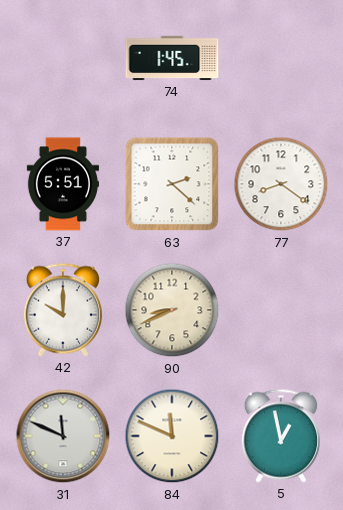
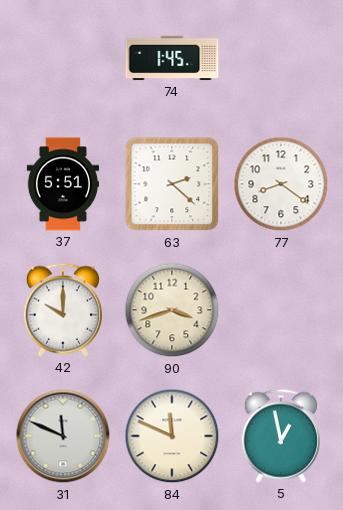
90: 8:41 -> 3:42
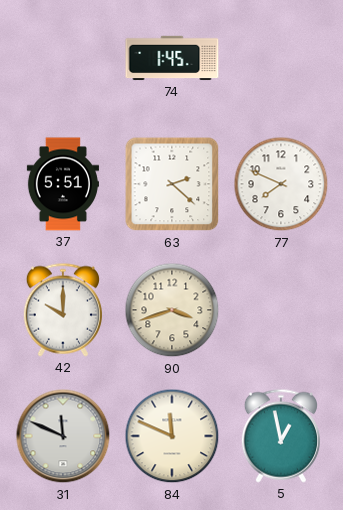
77: 8:21 -> 7:49
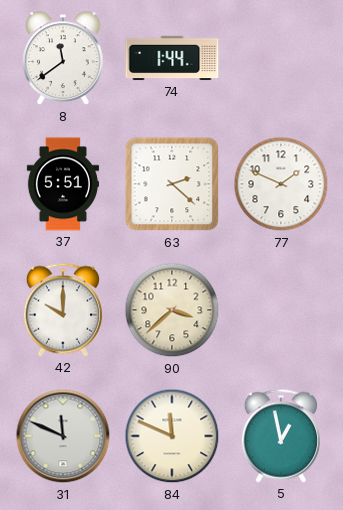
8: none -> 11:39
74: 1:45 -> 1:44
77: 7:49 -> 1:49
90: 3:42 -> 3:38
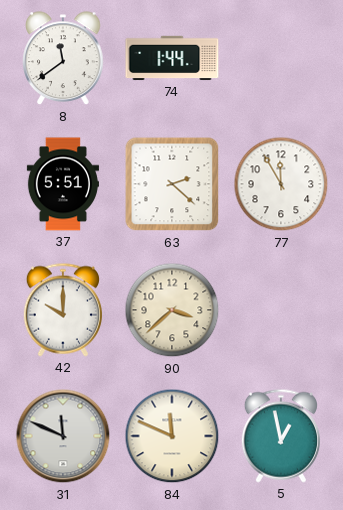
77: 1:49 -> 11:55
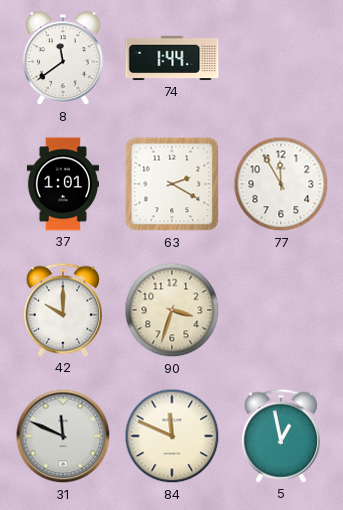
37: 5:51 -> 1:01
63: 2:22 -> 2:20
90: 3:38 -> 3:33
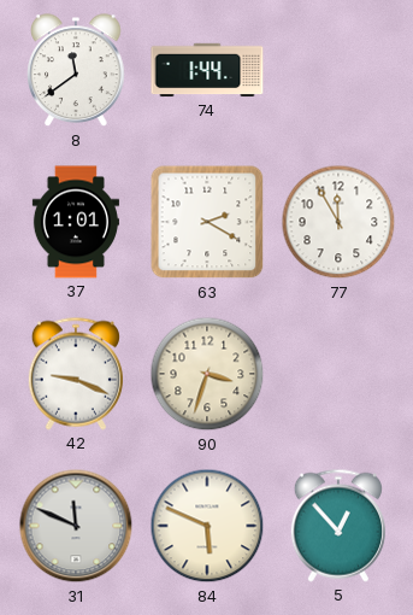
42: 10:00 -> 9:19
84: 11:49 -> 5:49
5: 12:58 -> 12:53
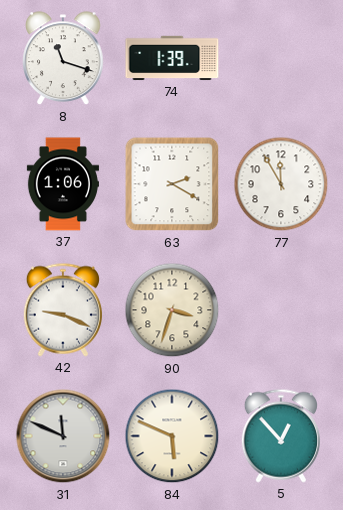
8: 11:39 -> 11:18
74: 1:44 -> 1:39
37: 1:01 -> 1:06
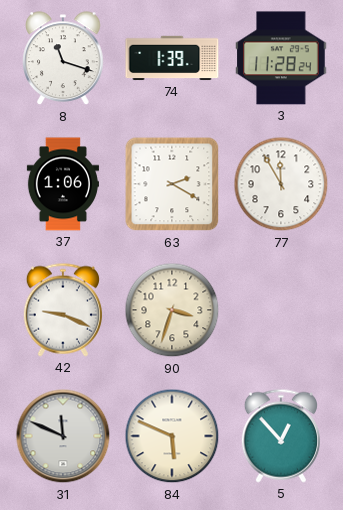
3: none -> 11:28
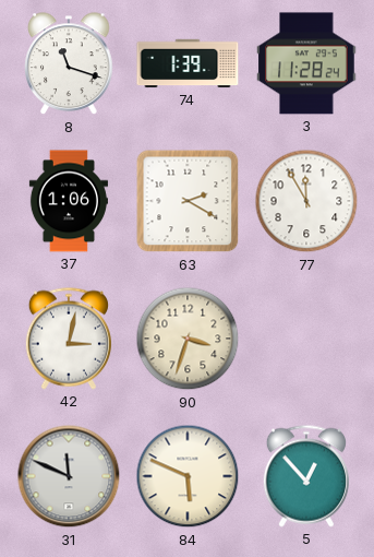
42: 9:19 -> 3:02
